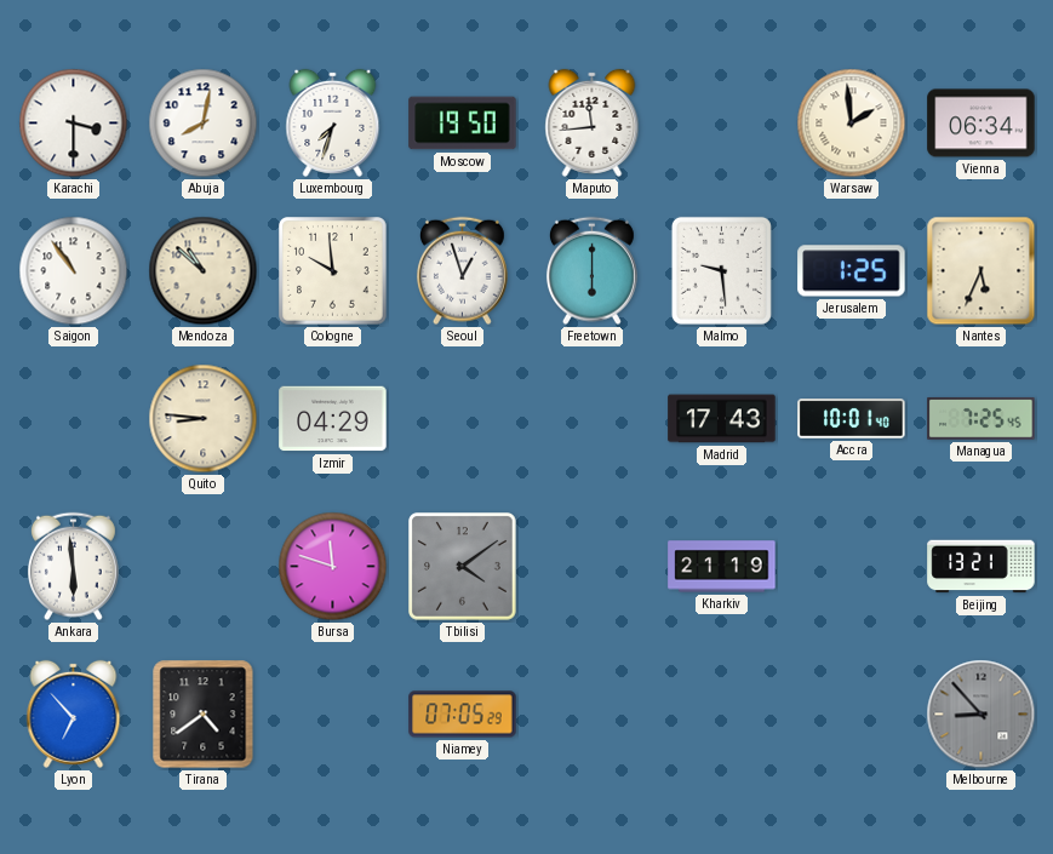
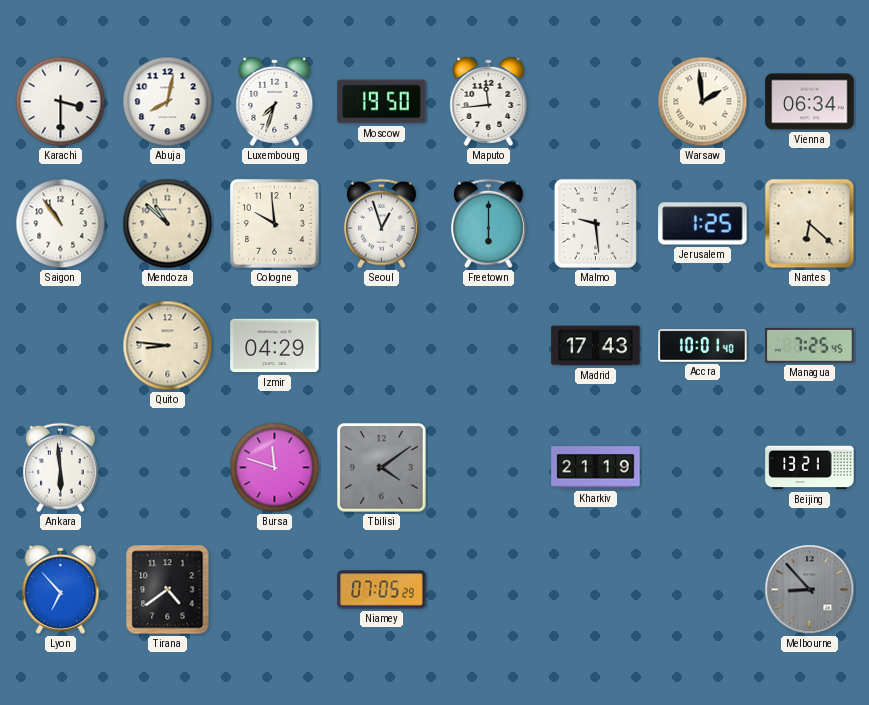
Nantes: 5:34 -> 6:22
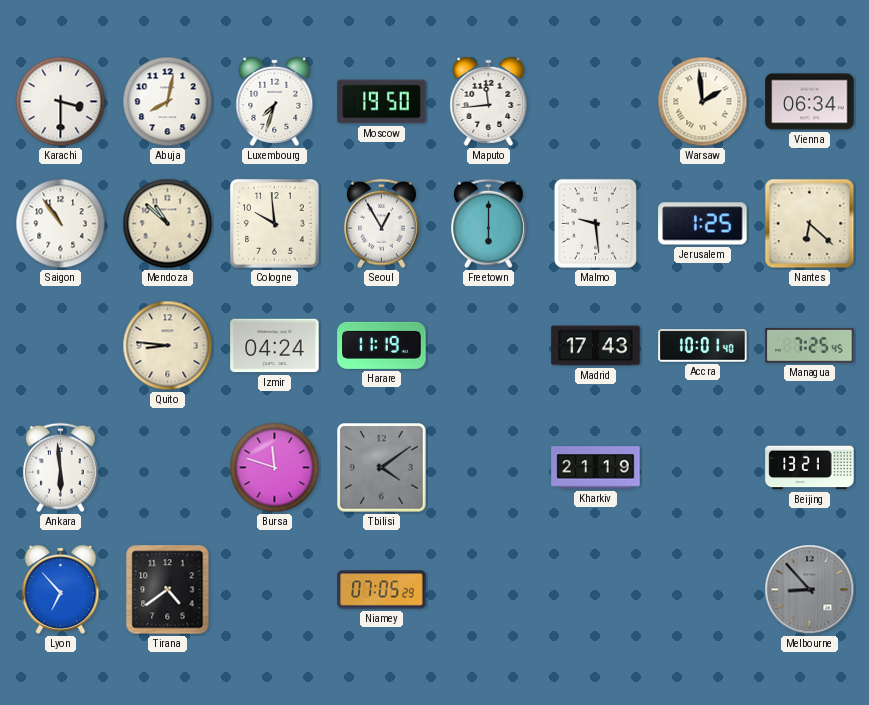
Seoul: 12:57 -> 12:55
Izmir: 04:29 -> 04:24
Harare: none -> 11:19
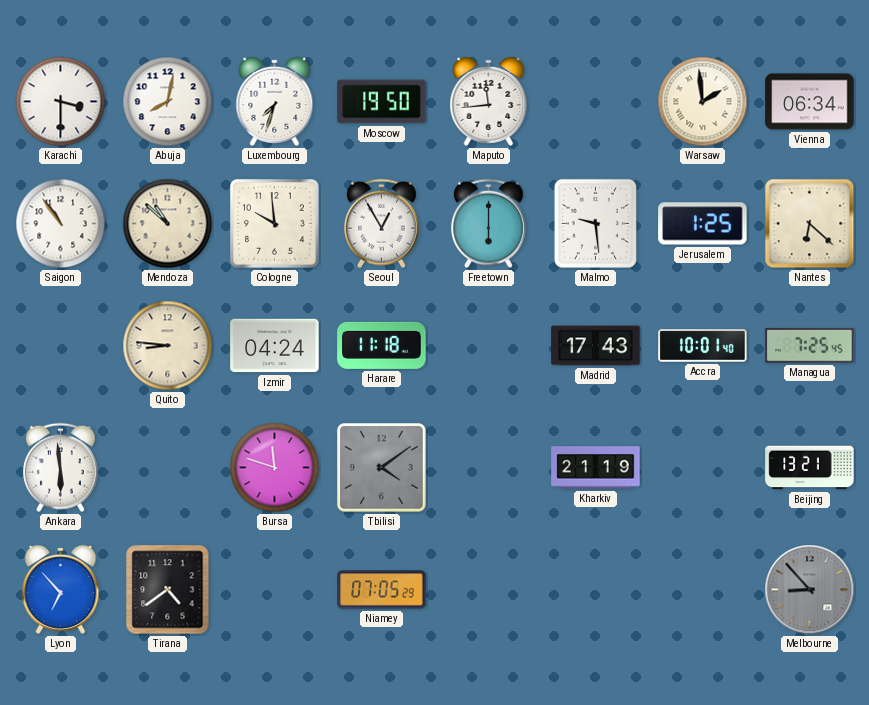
Harare: 11:19 -> 11:18
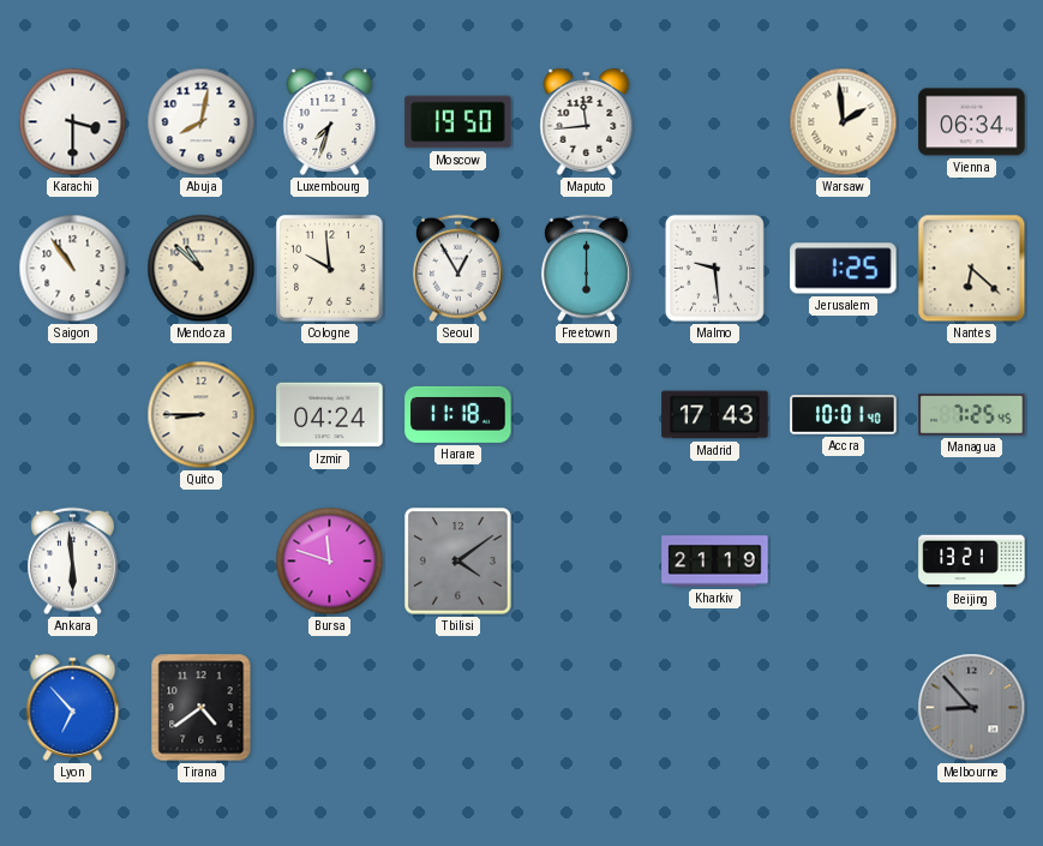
Quito: 8:46 -> 8:45
Niamey: 07:05 -> none
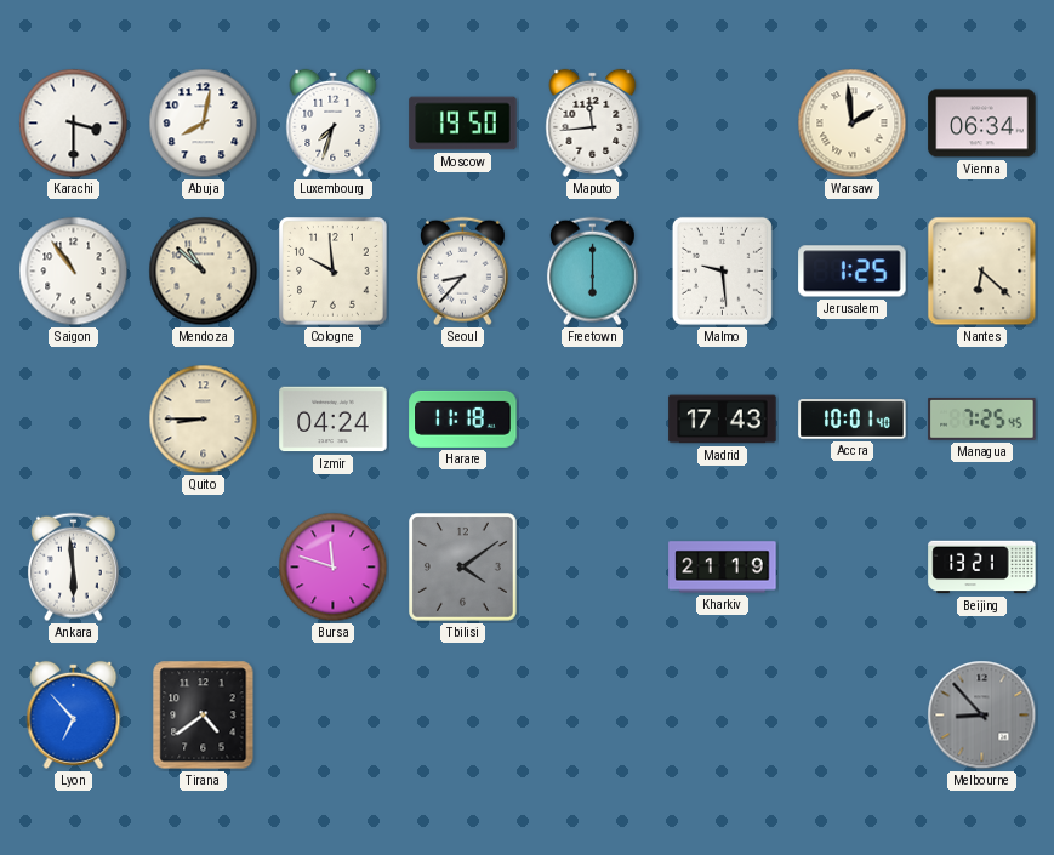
Seoul: 12:55 -> 8:37
